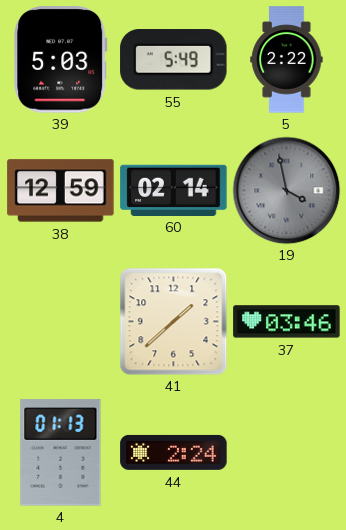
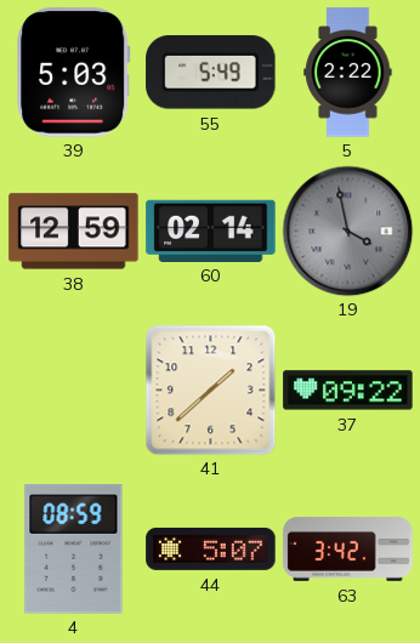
37: 03:46 -> 09:22
4: 01:13 -> 08:59
44: 2:24 -> 5:07
63: none -> 3:42
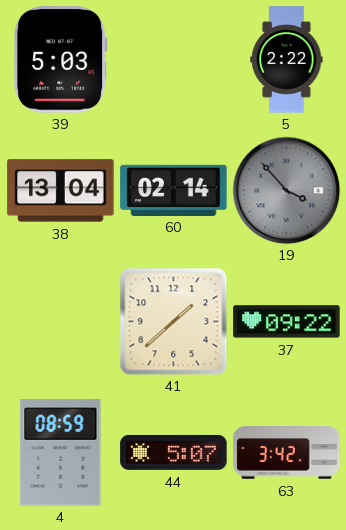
55: 5:49 -> none
38: 12:59 -> 13:04
19: 3:58 -> 3:53
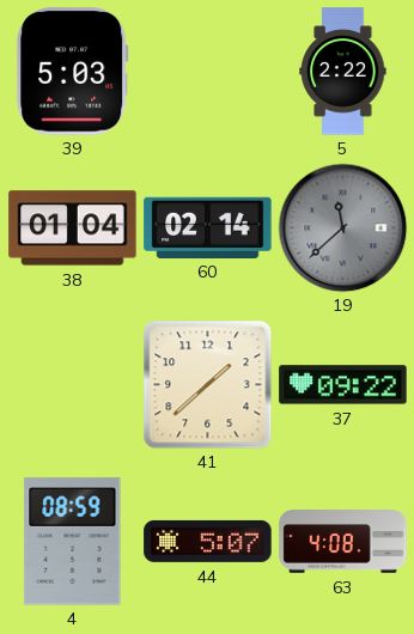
38: 13:04 -> 01:04
19: 3:53 -> 11:38
63: 3:42 -> 4:08
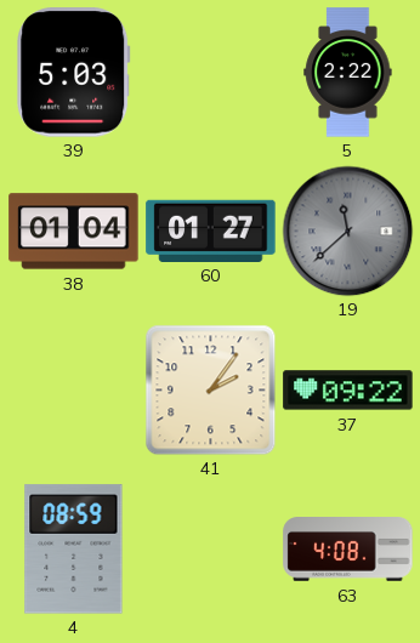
60: 02:14 -> 01:27
41: 1:38 -> 2:06
44: 5:07 -> none
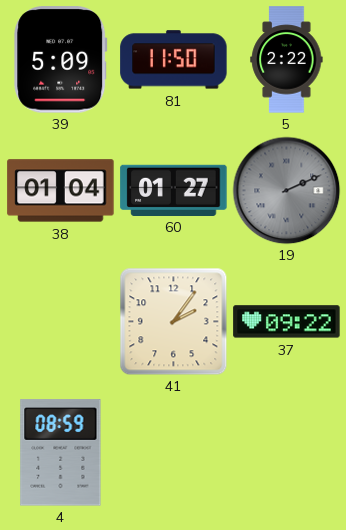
39: 5:03 -> 5:09
81: none -> 11:50
19: 11:38 -> 2:11
63: 4:08 -> none
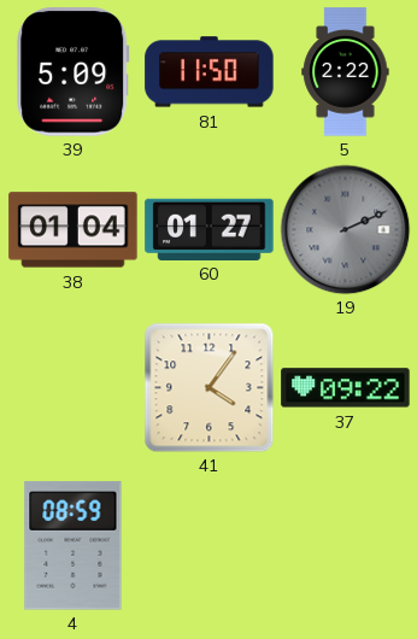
41: 2:06 -> 4:06
